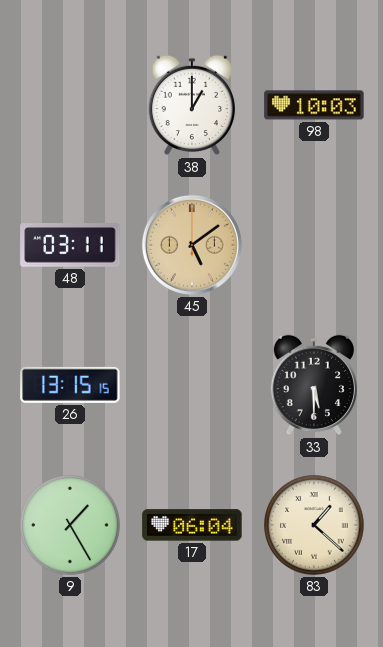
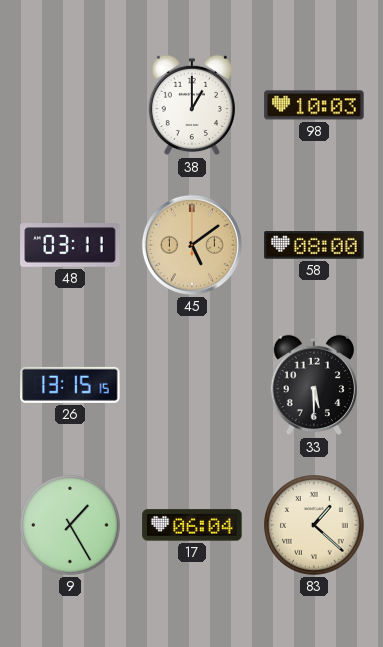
58: none -> 08:00
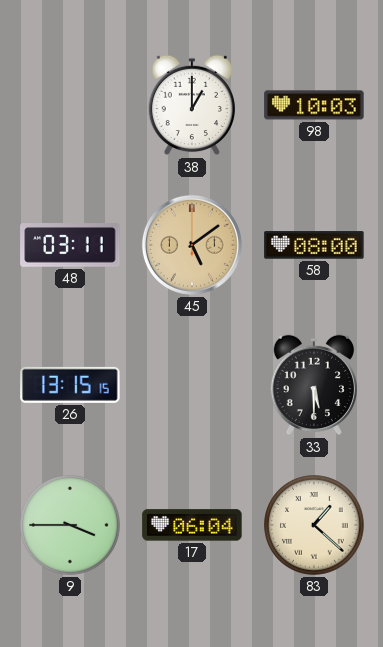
9: 1:25 -> 3:45
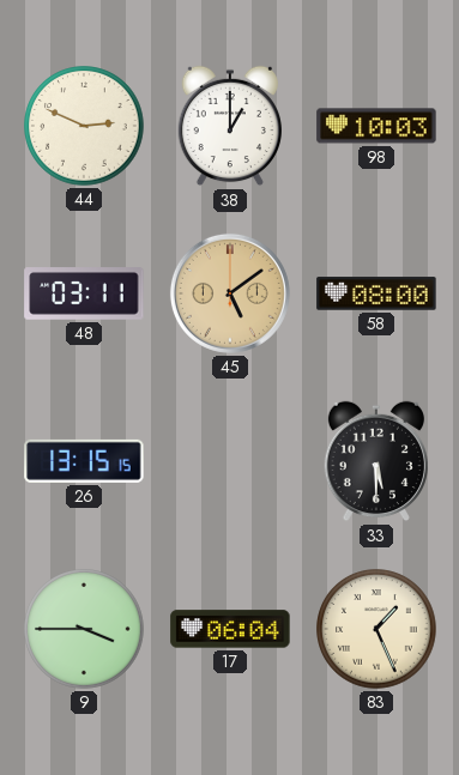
44: none -> 2:49
83: 1:22 -> 1:26
